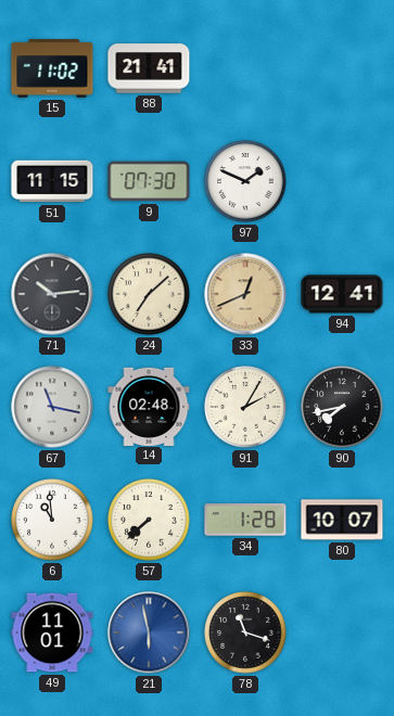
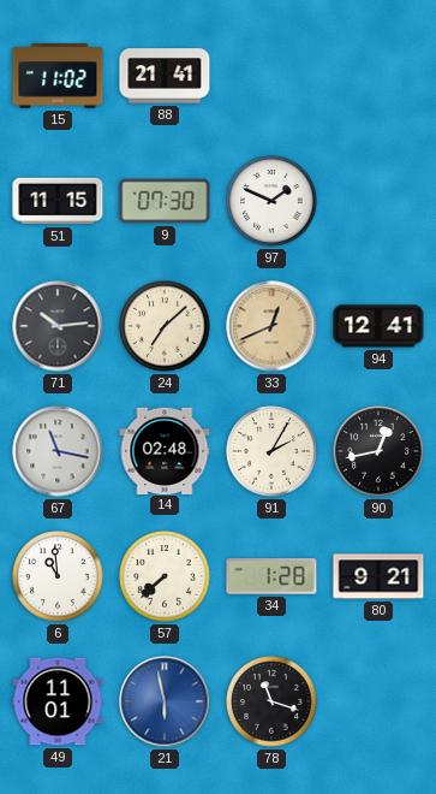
90: 7:43 -> 12:43
80: 10:07 -> 9:21
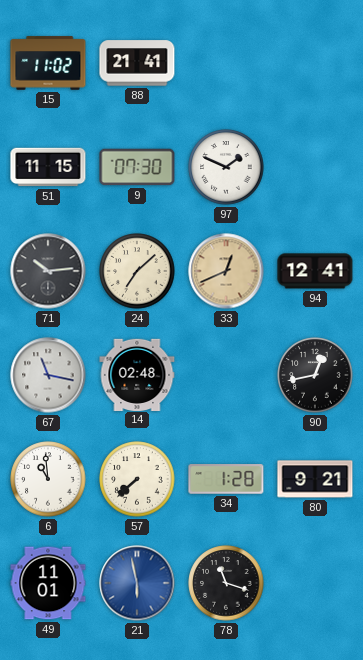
91: 2:05 -> none
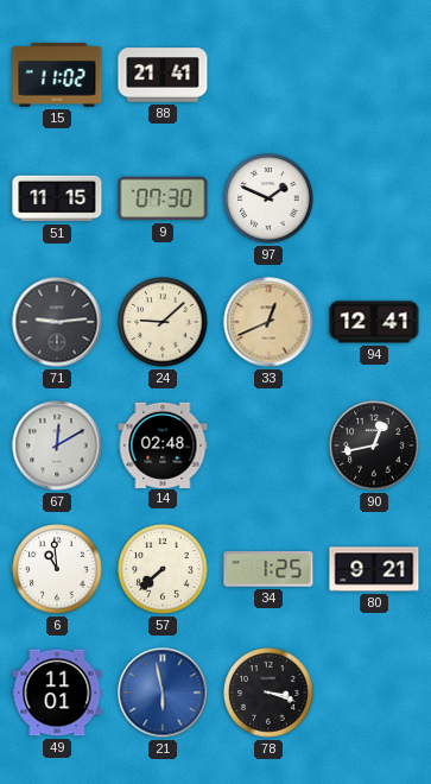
71: 10:14 -> 9:14
24: 7:08 -> 9:08
67: 11:17 -> 12:10
34: 1:28 -> 1:25
78: 11:18 -> 3:18
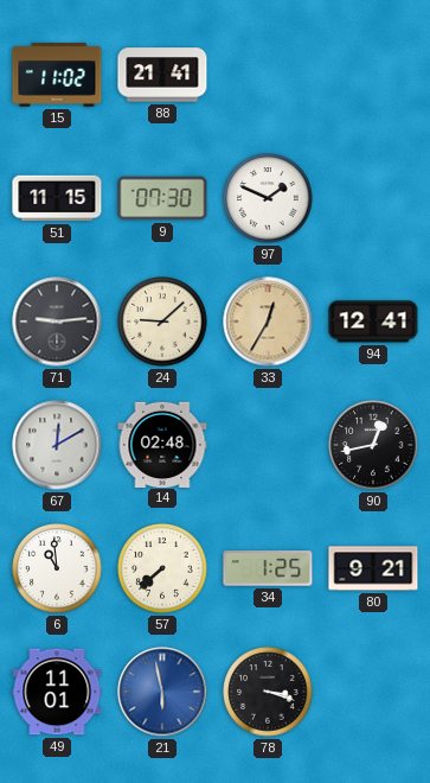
33: 12:41 -> 12:35
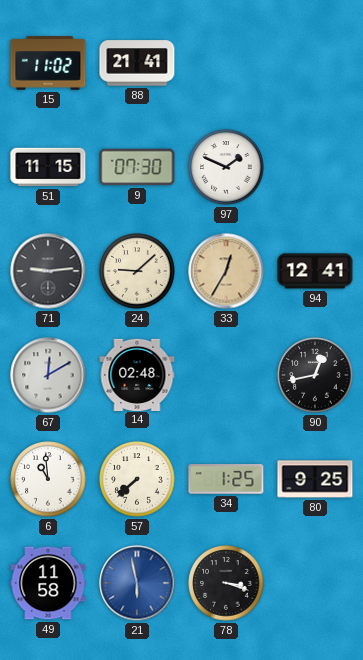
80: 9:21 -> 9:25
49: 11:01 -> 11:58
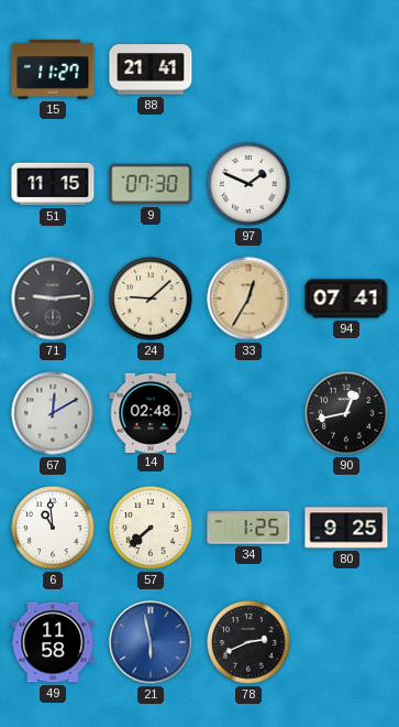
15: 11:02 -> 11:27
94: 12:41 -> 07:41
78: 3:18 -> 2:41
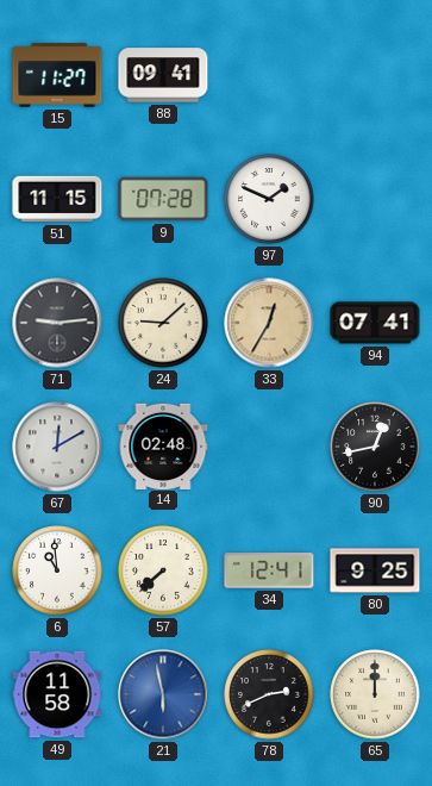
88: 21:41 -> 09:41
9: 07:30 -> 07:28
34: 1:25 -> 12:41
65: none -> 12:00
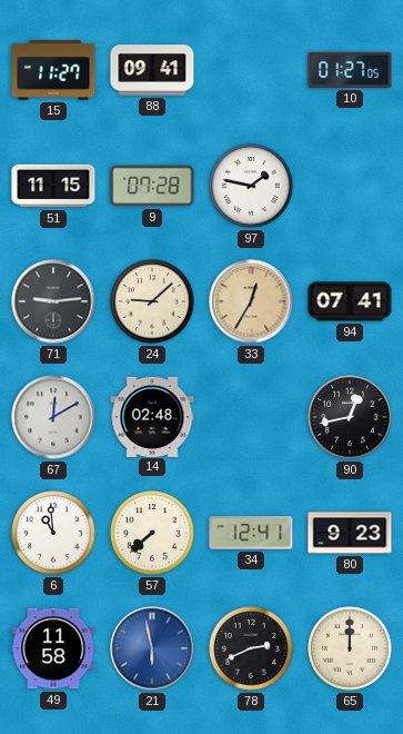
10: none -> 01:27
97: 1:49 -> 1:47
80: 9:25 -> 9:23
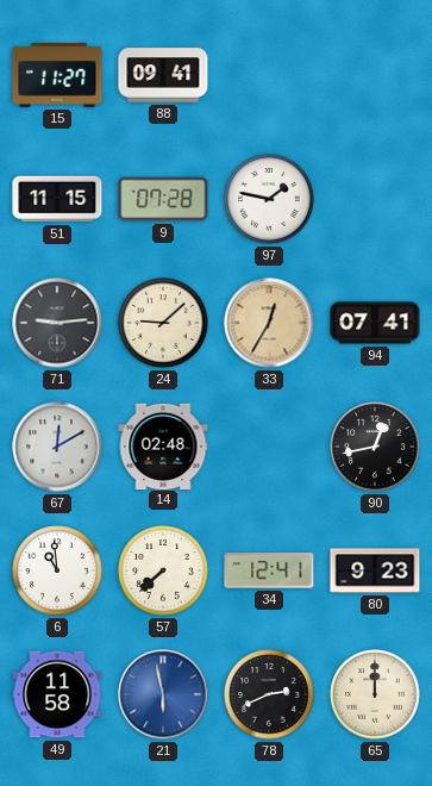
10: 01:27 -> none
